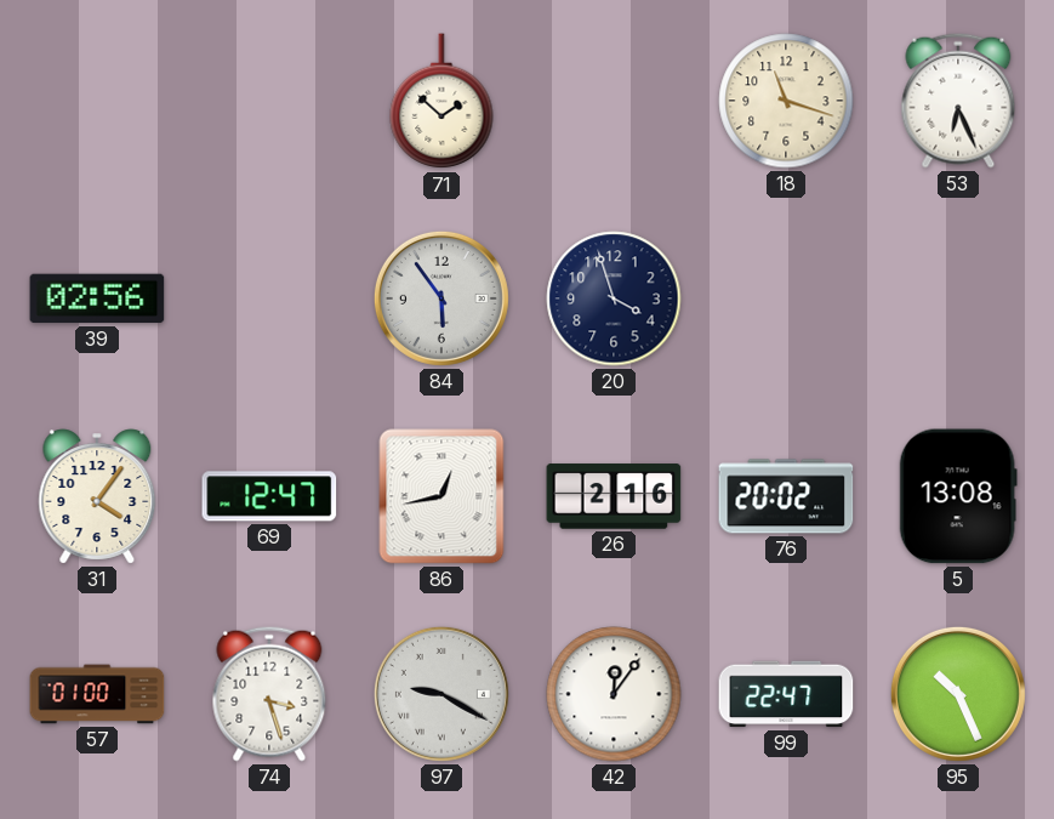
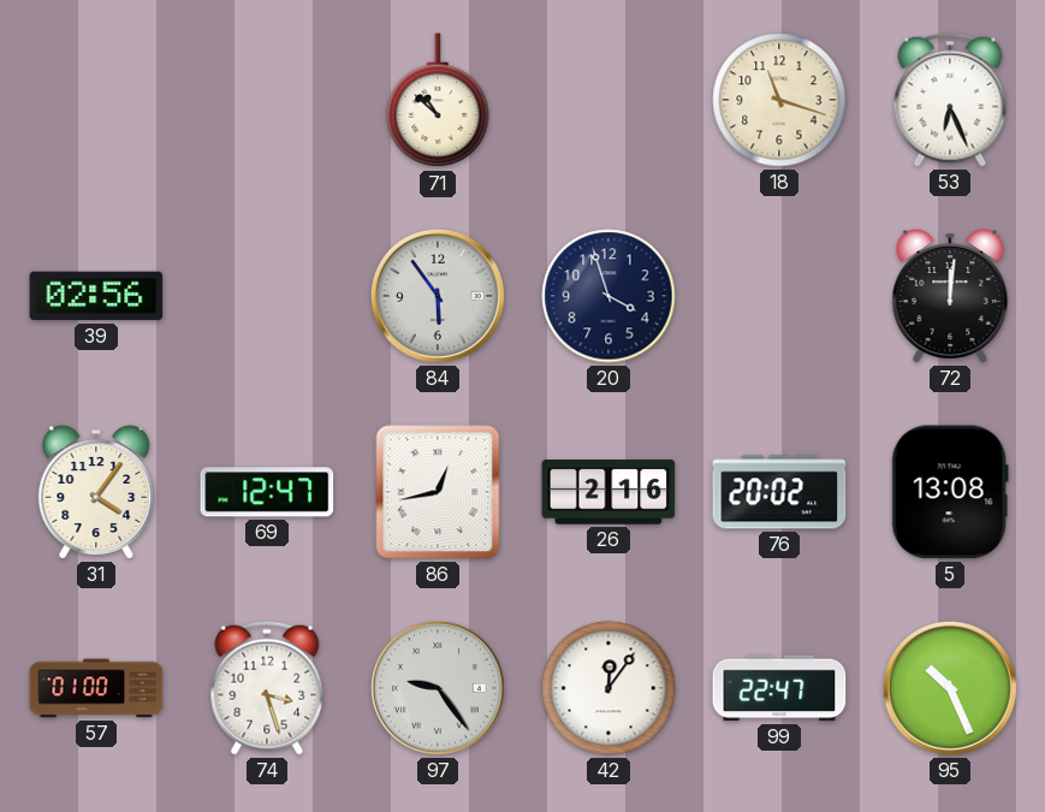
71: 1:52 -> 10:52
72: none -> 12:01
97: 9:20 -> 9:24
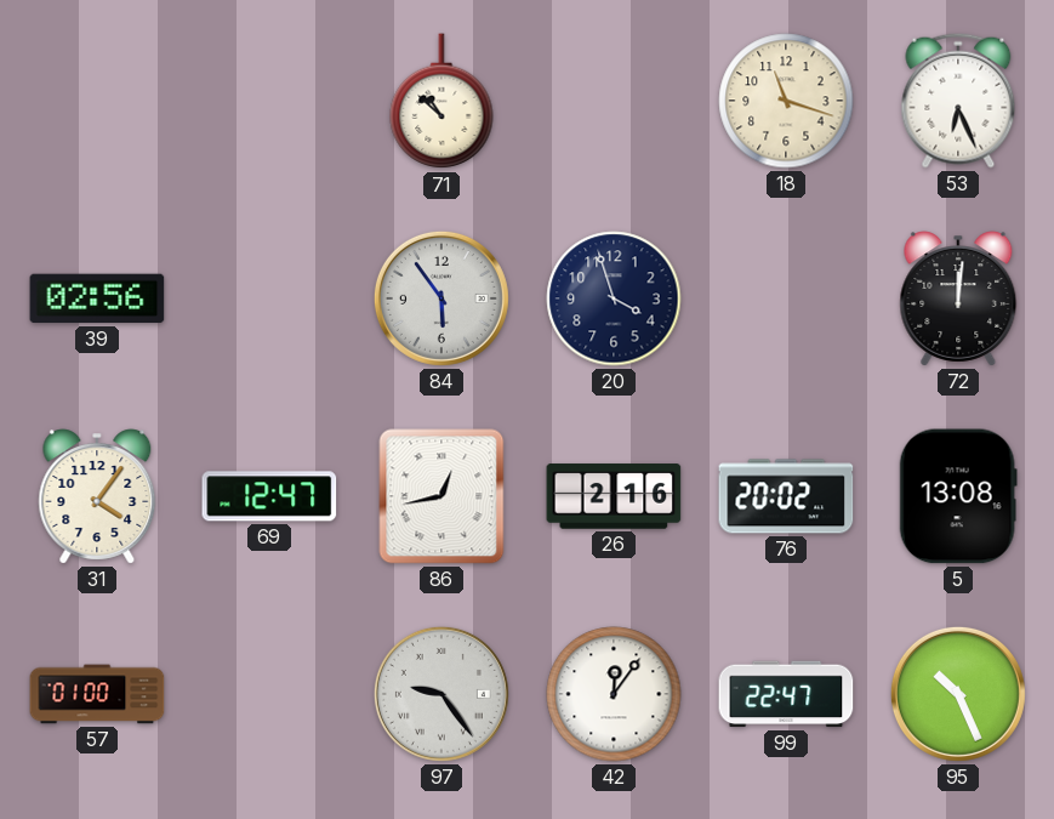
74: 3:27 -> none
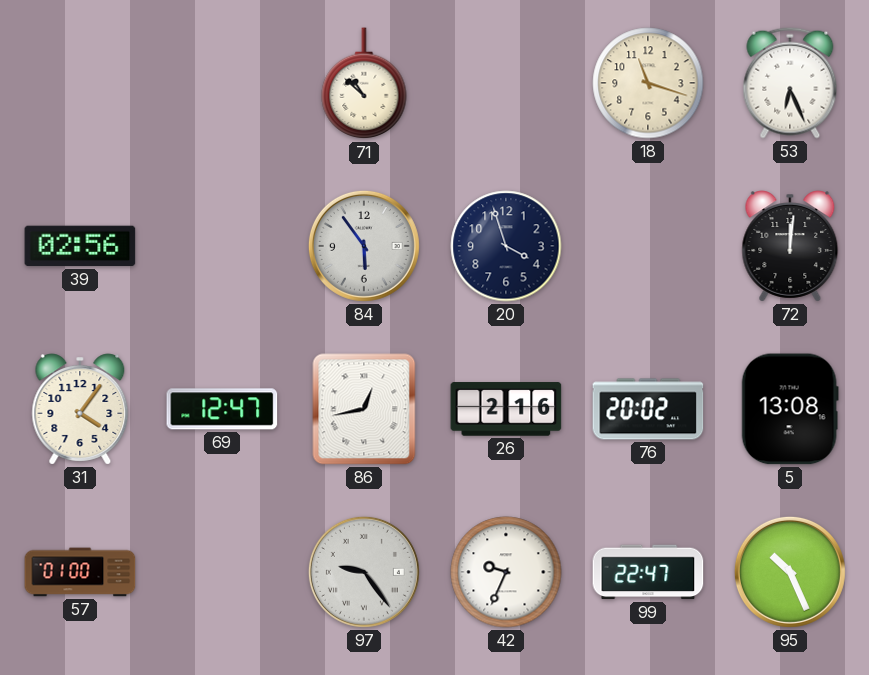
42: 12:06 -> 9:34
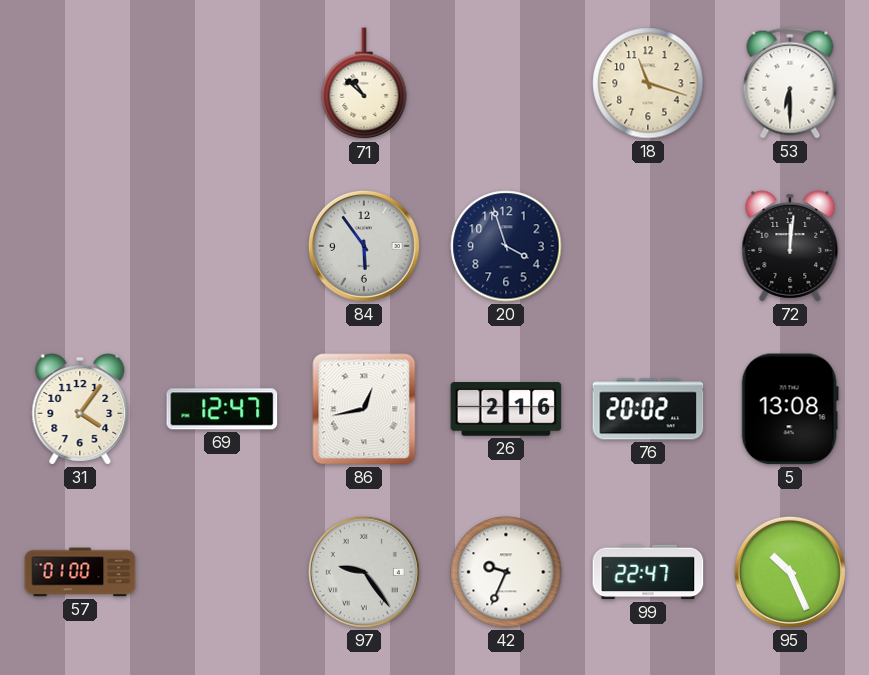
53: 6:26 -> 6:30
39: 02:56 -> none
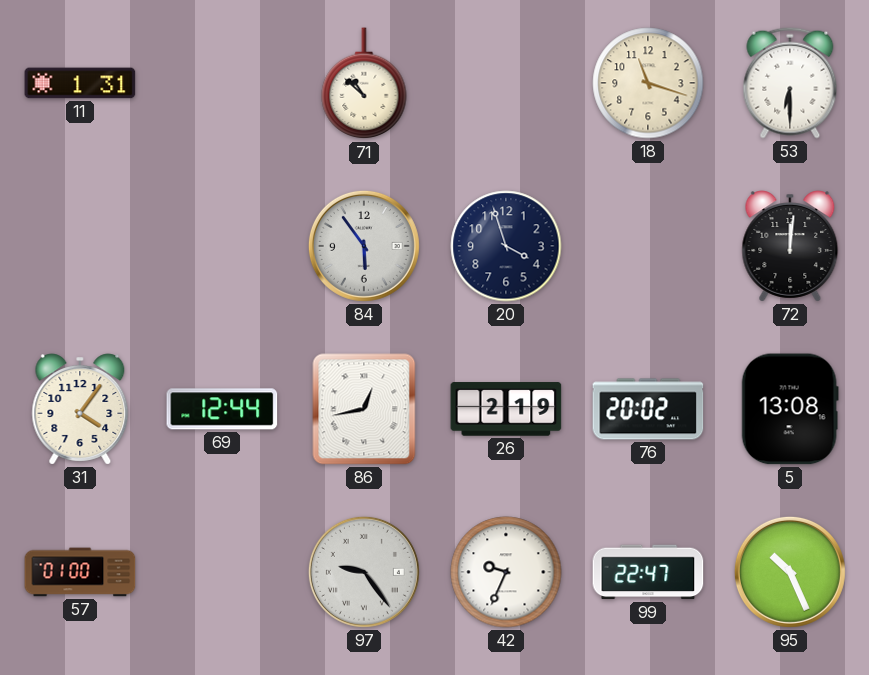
11: none -> 1:31
69: 12:47 -> 12:44
26: 2:16 -> 2:19
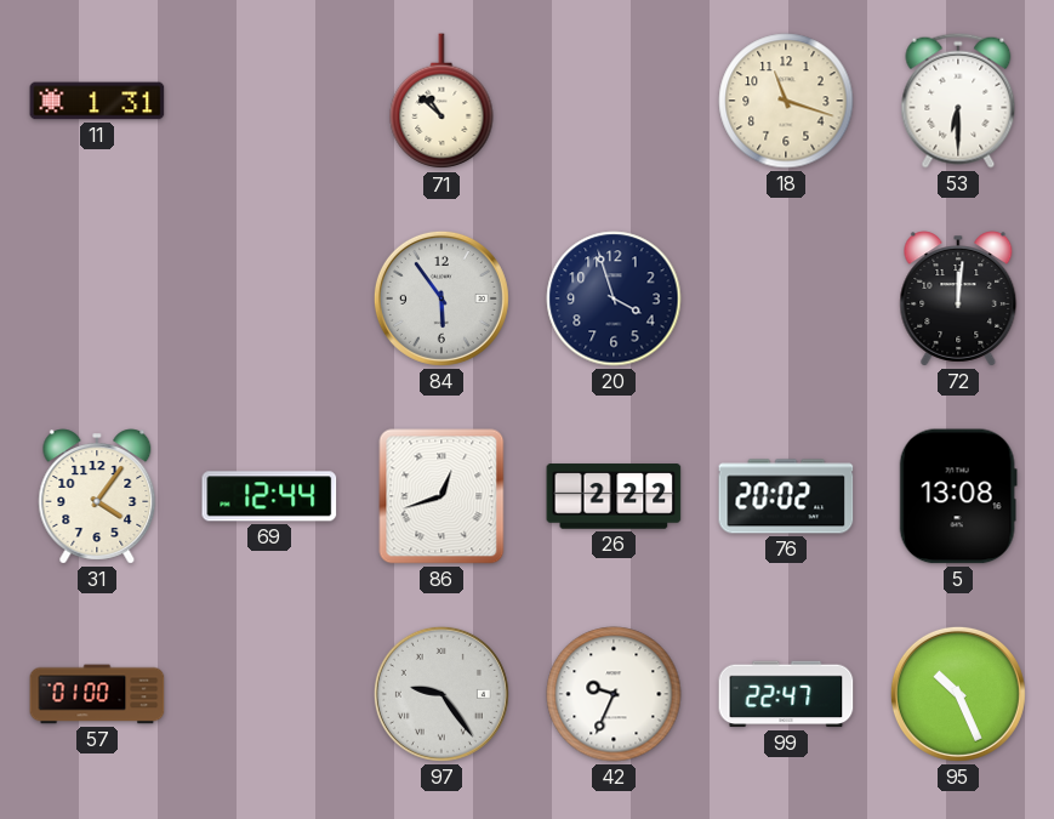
86: 12:43 -> 12:42
26: 2:19 -> 2:22
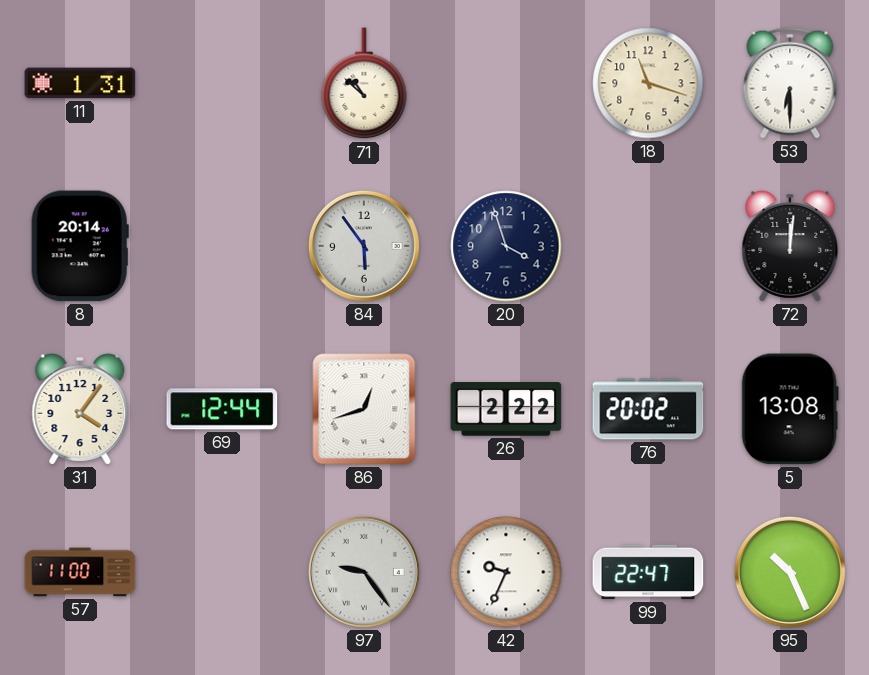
8: none -> 20:14
57: 01:00 -> 11:00
